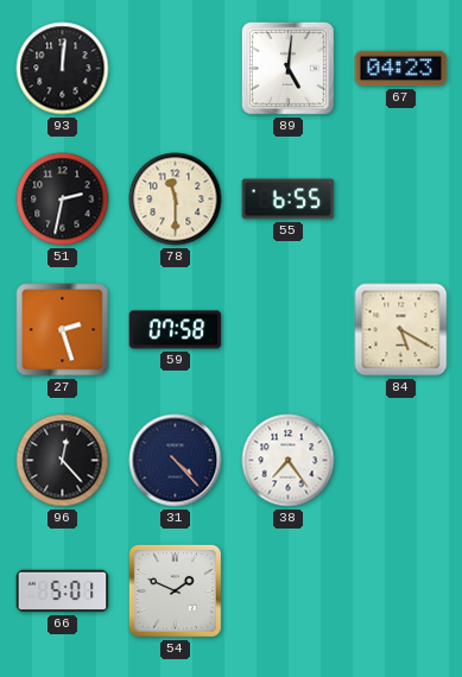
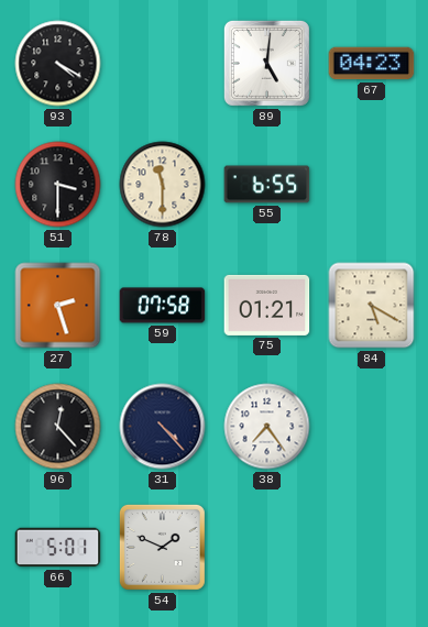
93: 12:01 -> 4:20
51: 2:32 -> 3:30
75: none -> 01:21
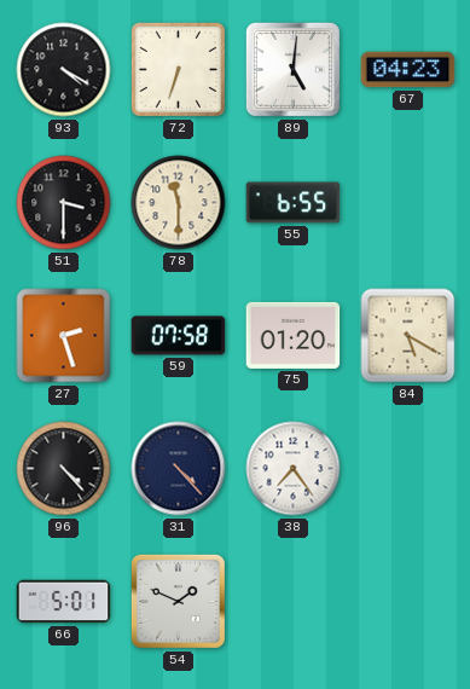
72: none -> 6:33
75: 01:21 -> 01:20
96: 12:23 -> 4:23
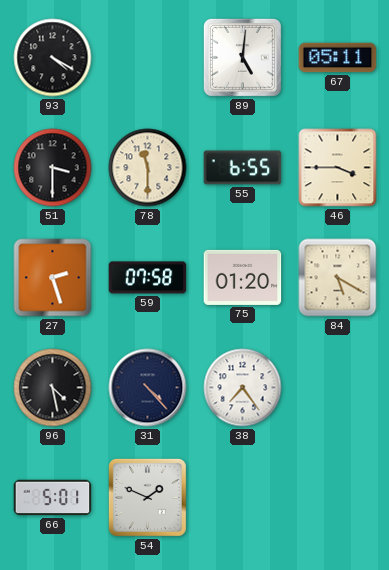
72: 6:33 -> none
67: 04:23 -> 05:11
46: none -> 3:45
96: 4:23 -> 4:28
